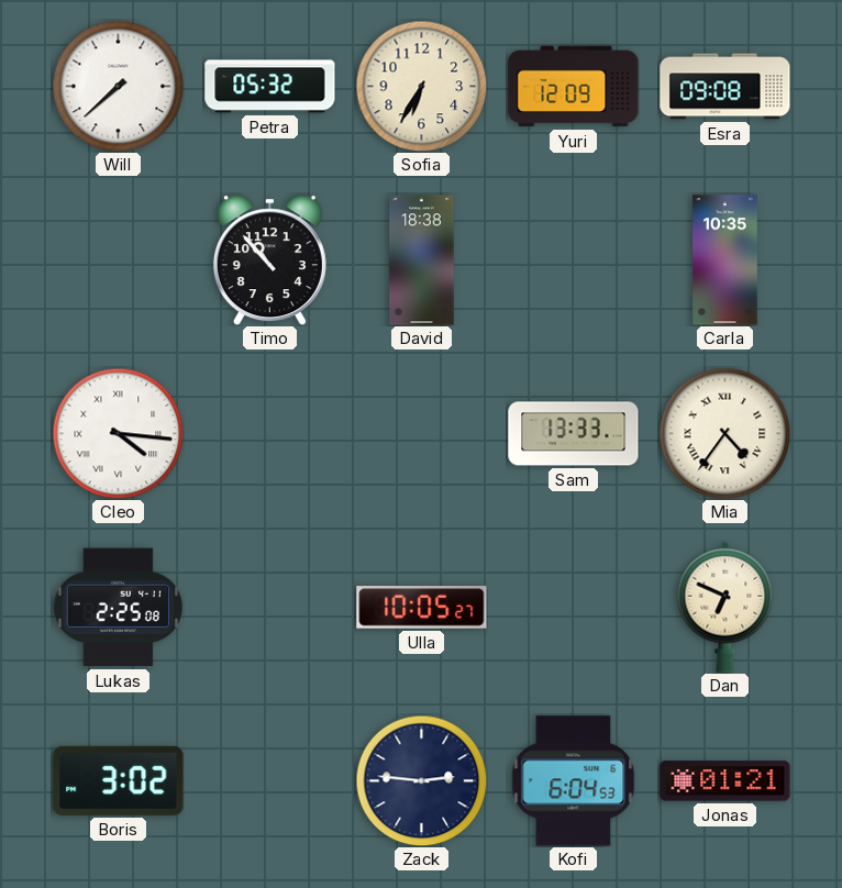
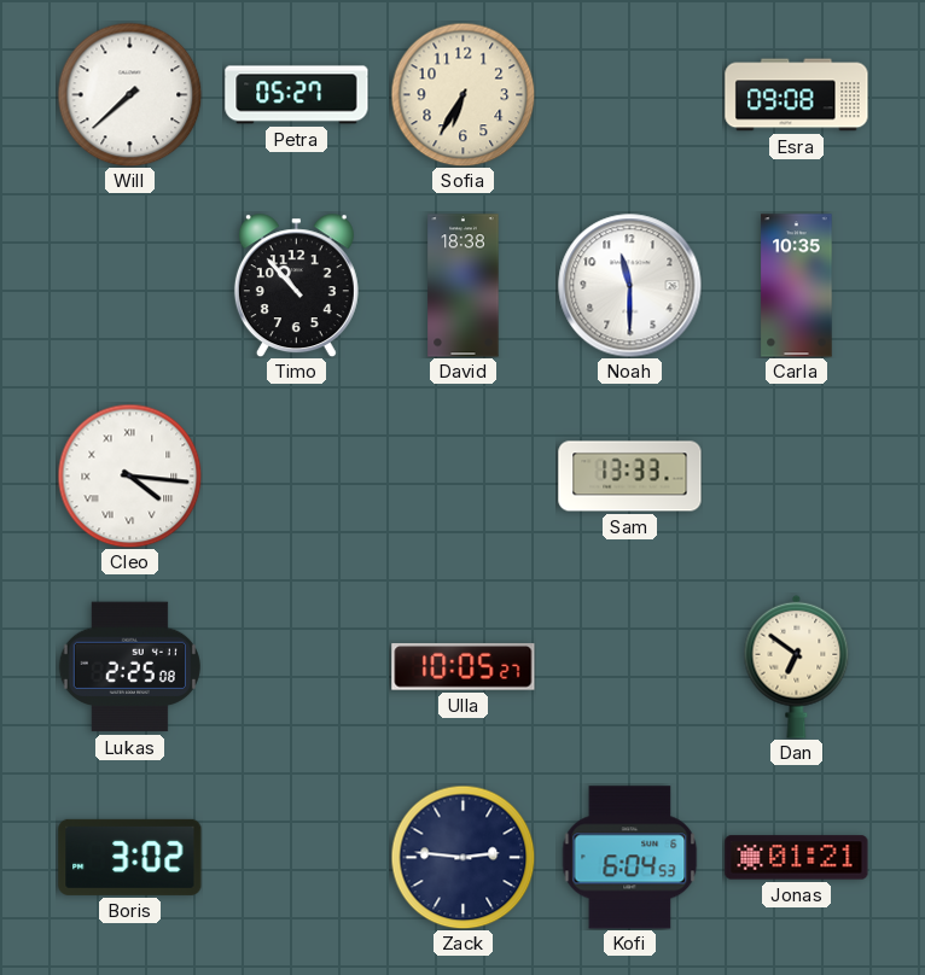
Petra: 05:32 -> 05:27
Yuri: 12:09 -> none
Noah: none -> 11:30
Mia: 4:36 -> none
Dan: 6:49 -> 6:51
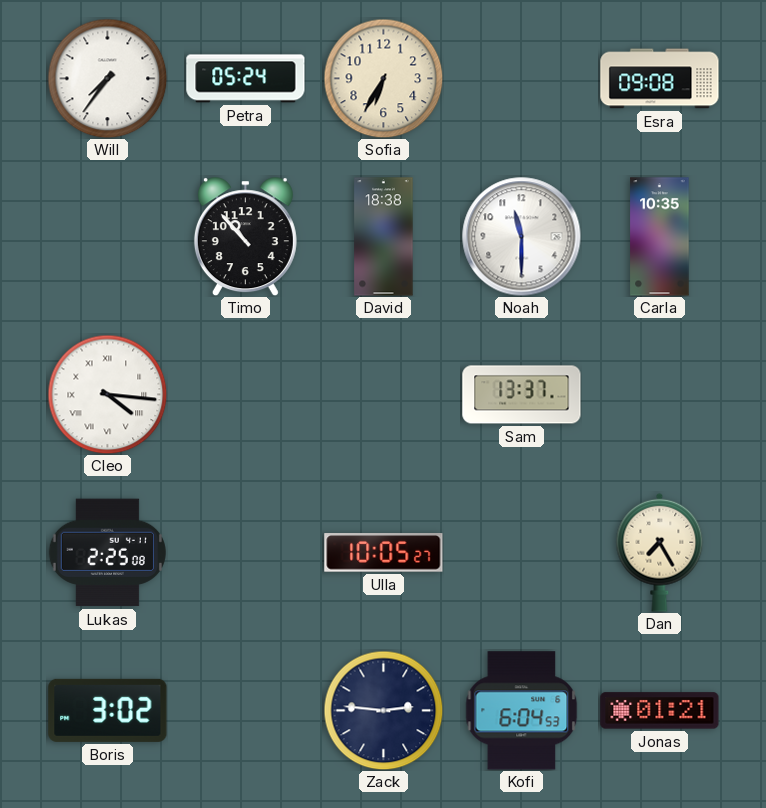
Will: 7:38 -> 7:36
Petra: 05:27 -> 05:24
Sam: 13:33 -> 13:37
Dan: 6:51 -> 7:25
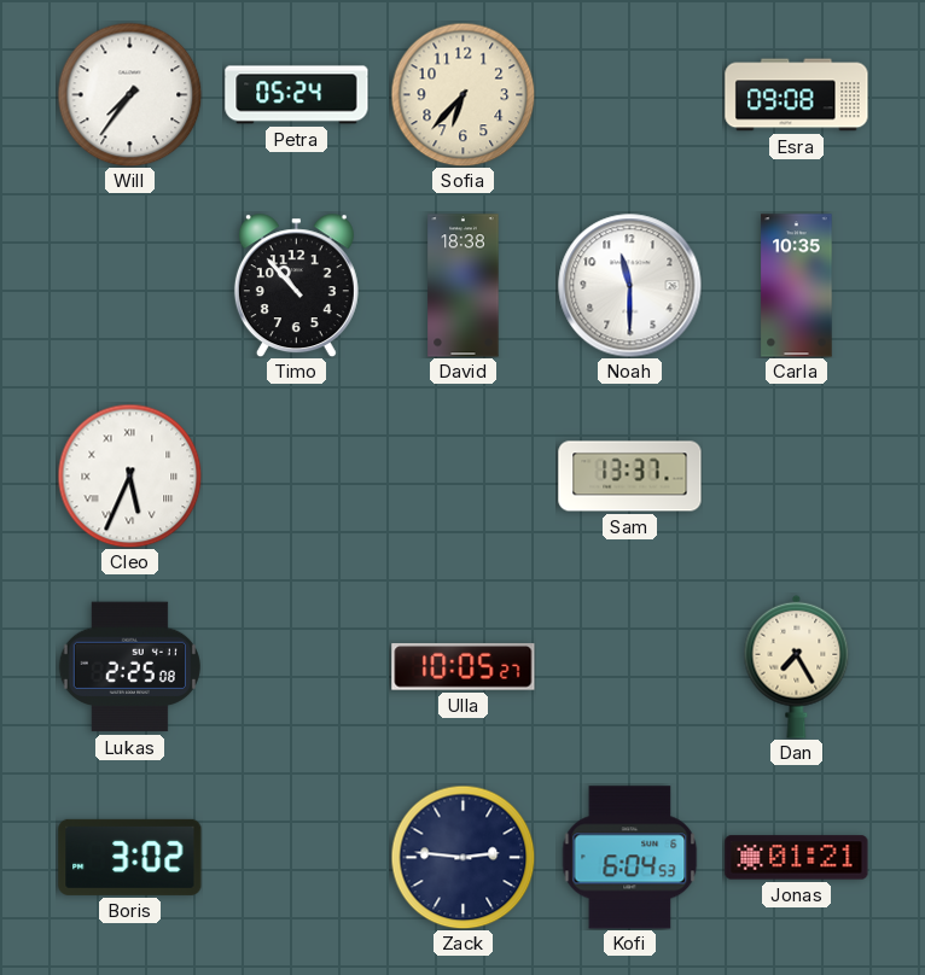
Sofia: 6:35 -> 6:37
Cleo: 4:16 -> 5:34
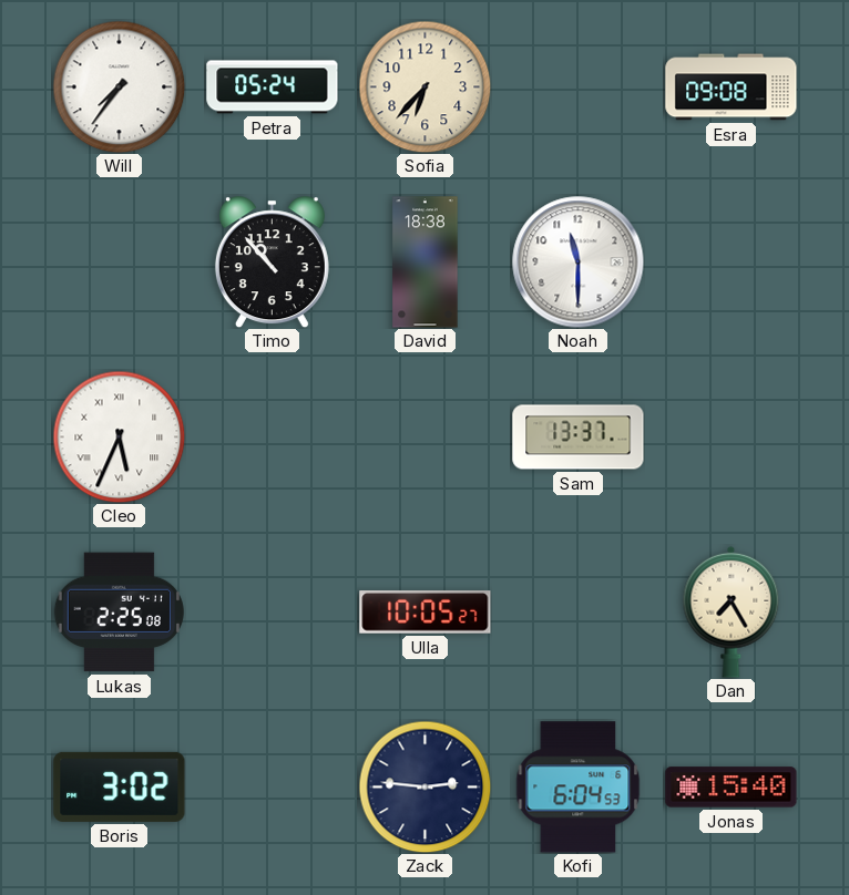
Carla: 10:35 -> none
Jonas: 01:21 -> 15:40
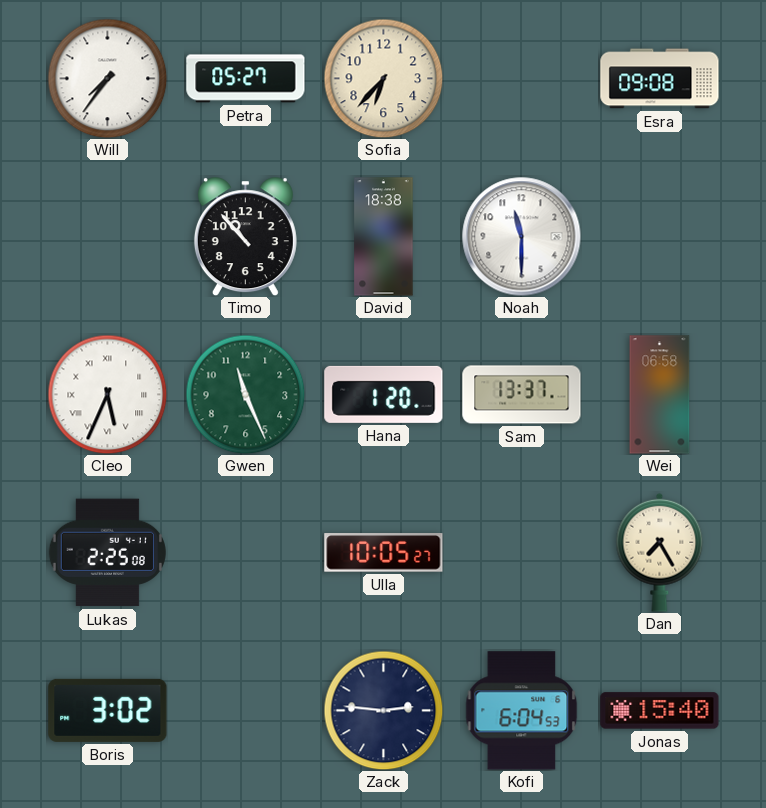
Petra: 05:24 -> 05:27
Gwen: none -> 11:26
Hana: none -> 1:20
Wei: none -> 06:58
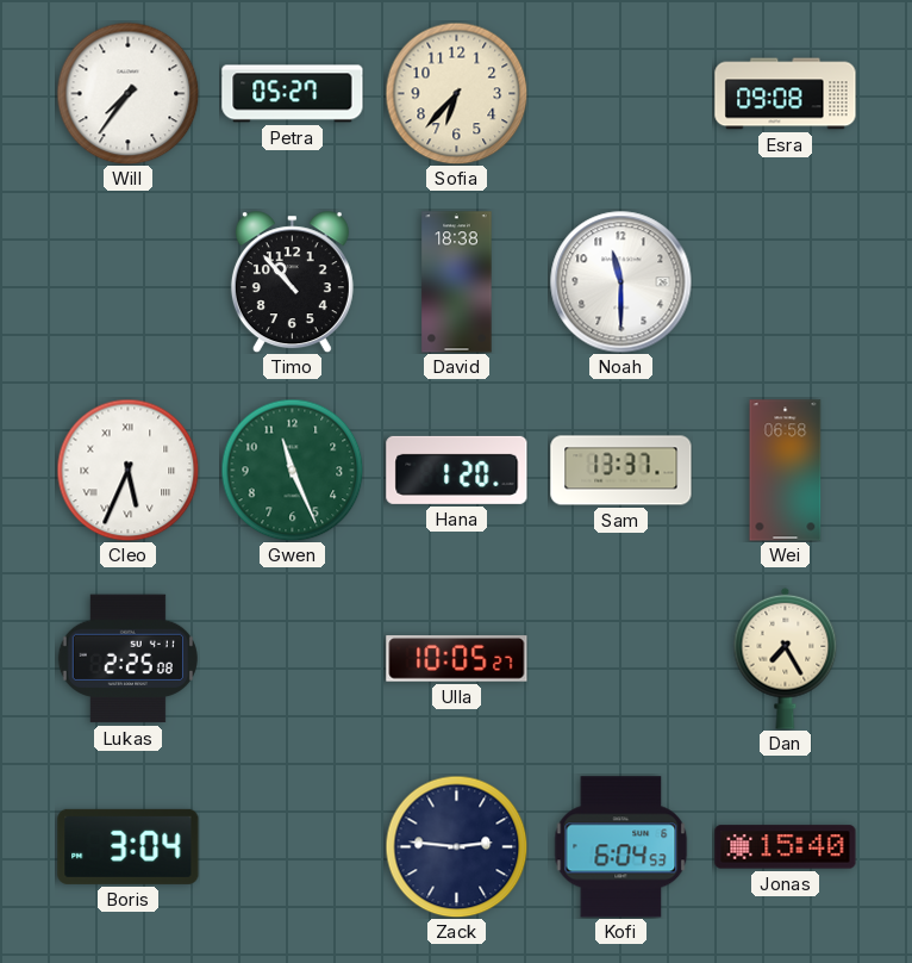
Boris: 3:02 -> 3:04
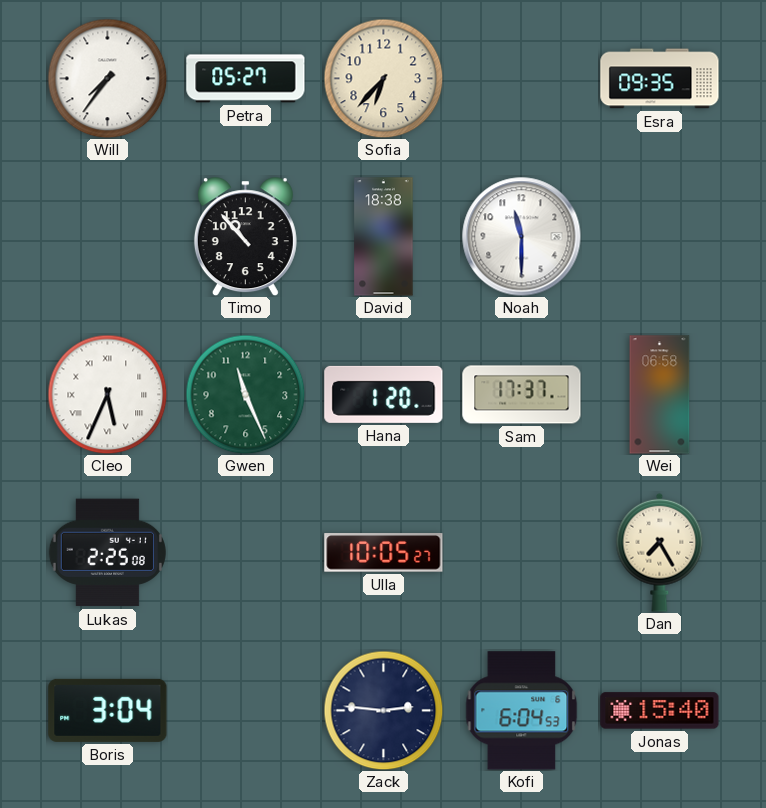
Esra: 09:08 -> 09:35
Sam: 13:37 -> 17:37
